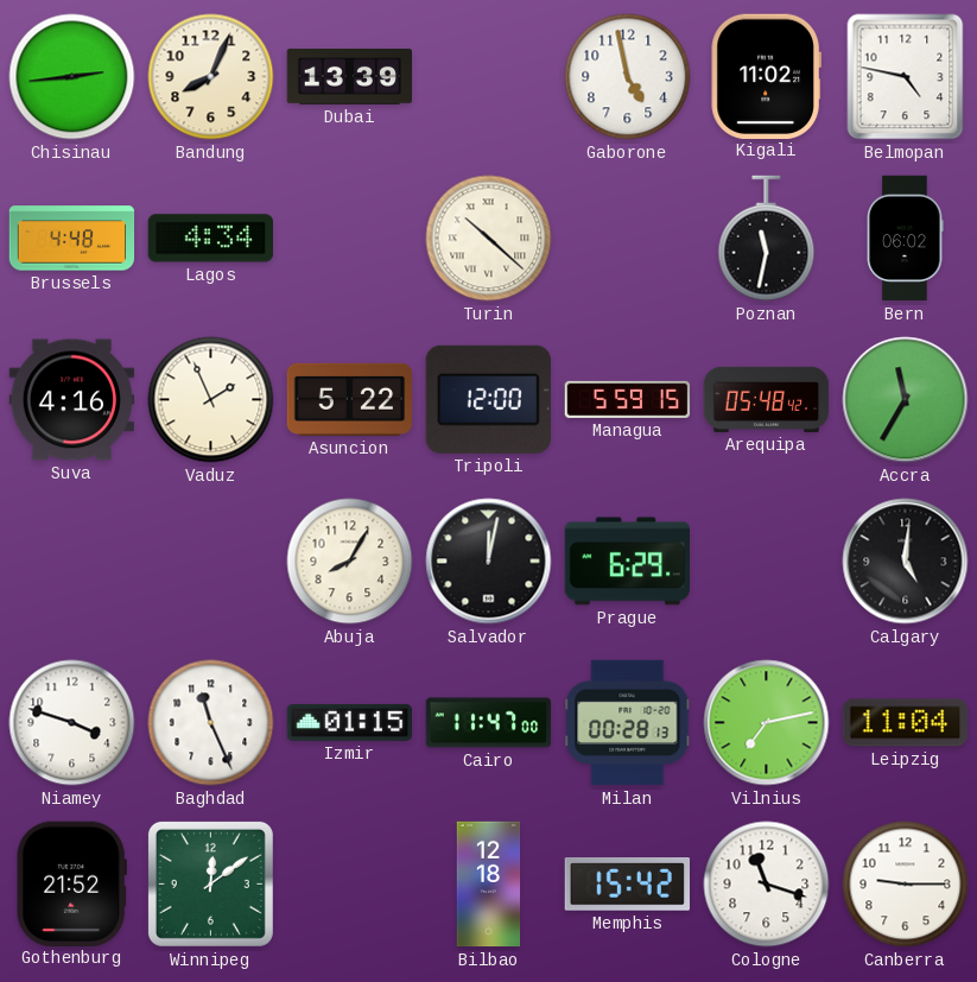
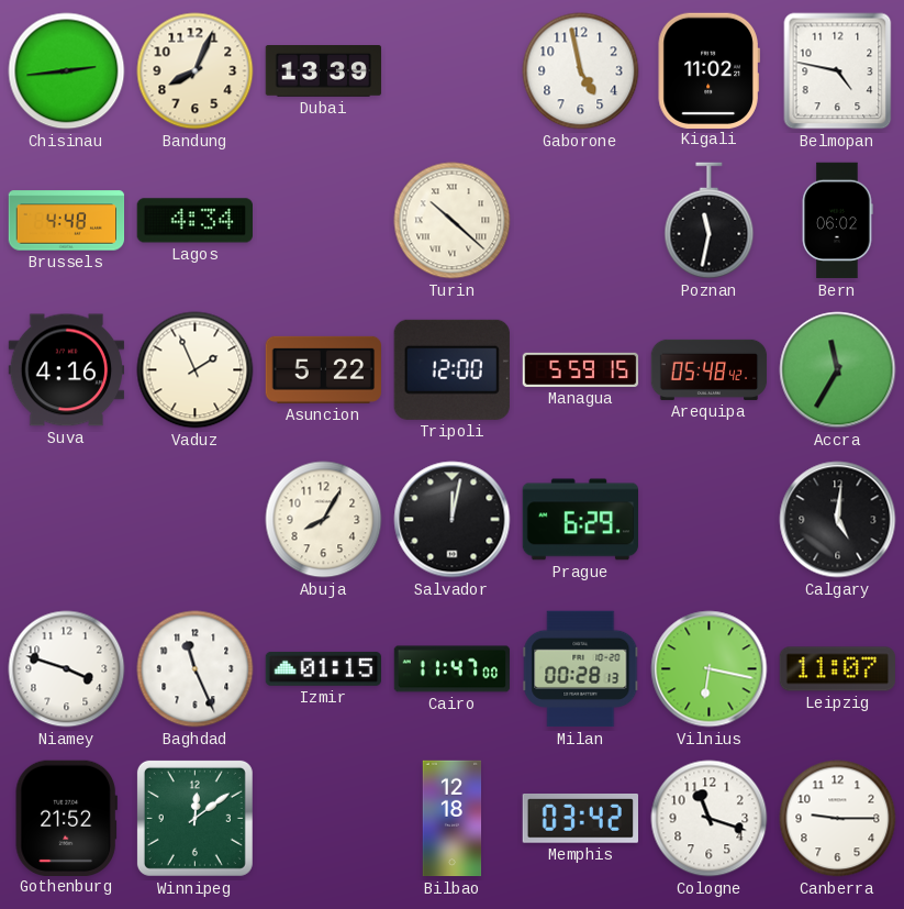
Vilnius: 7:13 -> 6:17
Leipzig: 11:04 -> 11:07
Memphis: 15:42 -> 03:42
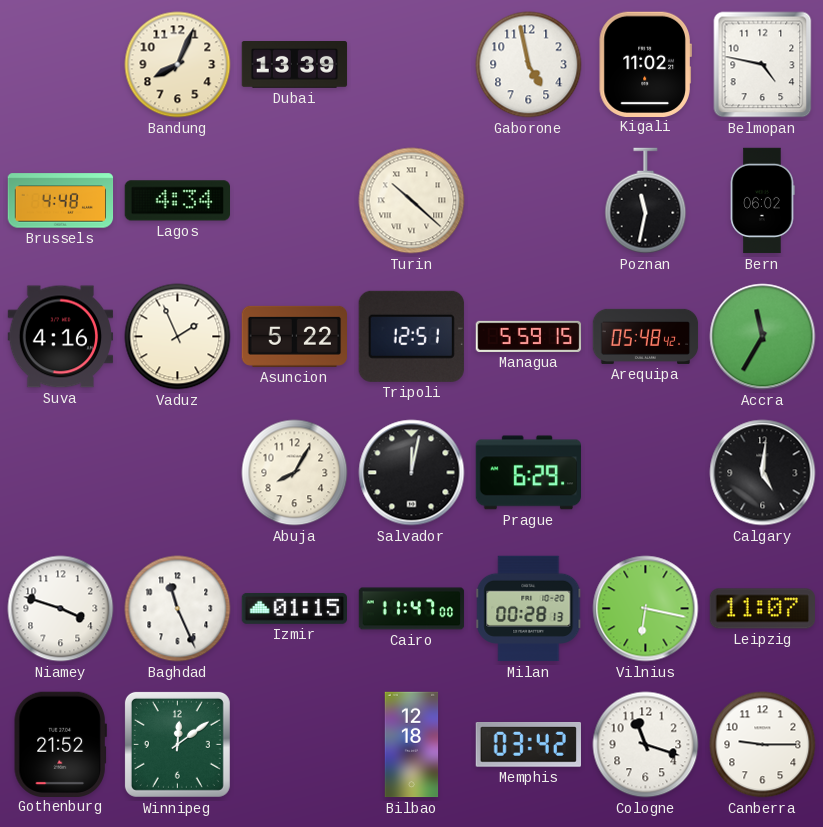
Chisinau: 2:44 -> none
Tripoli: 12:00 -> 12:51
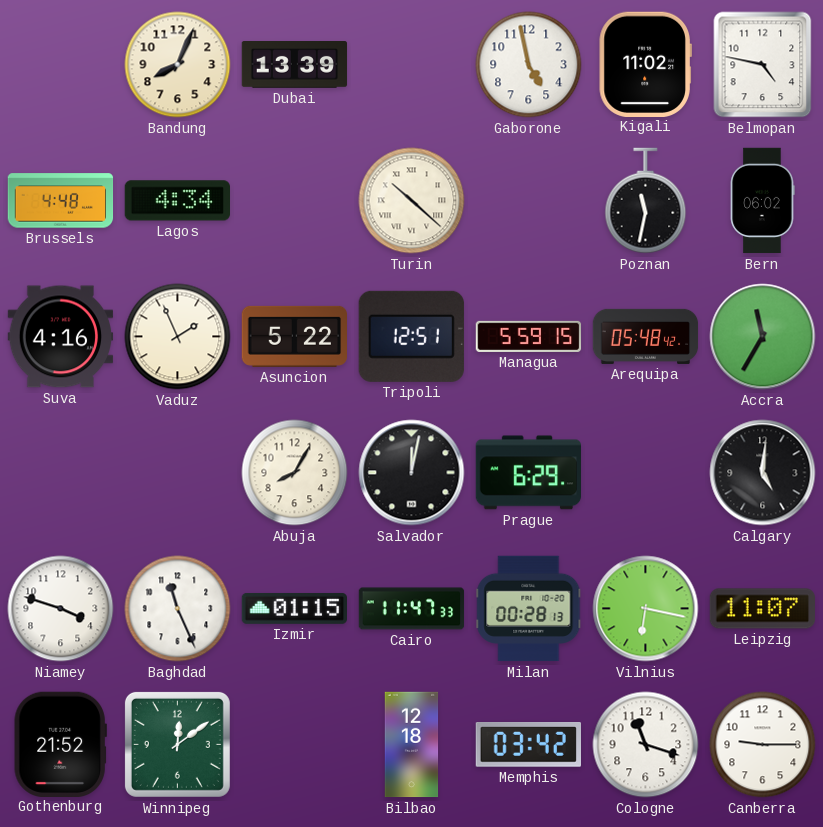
Cairo: 11:47:00 -> 11:47:33
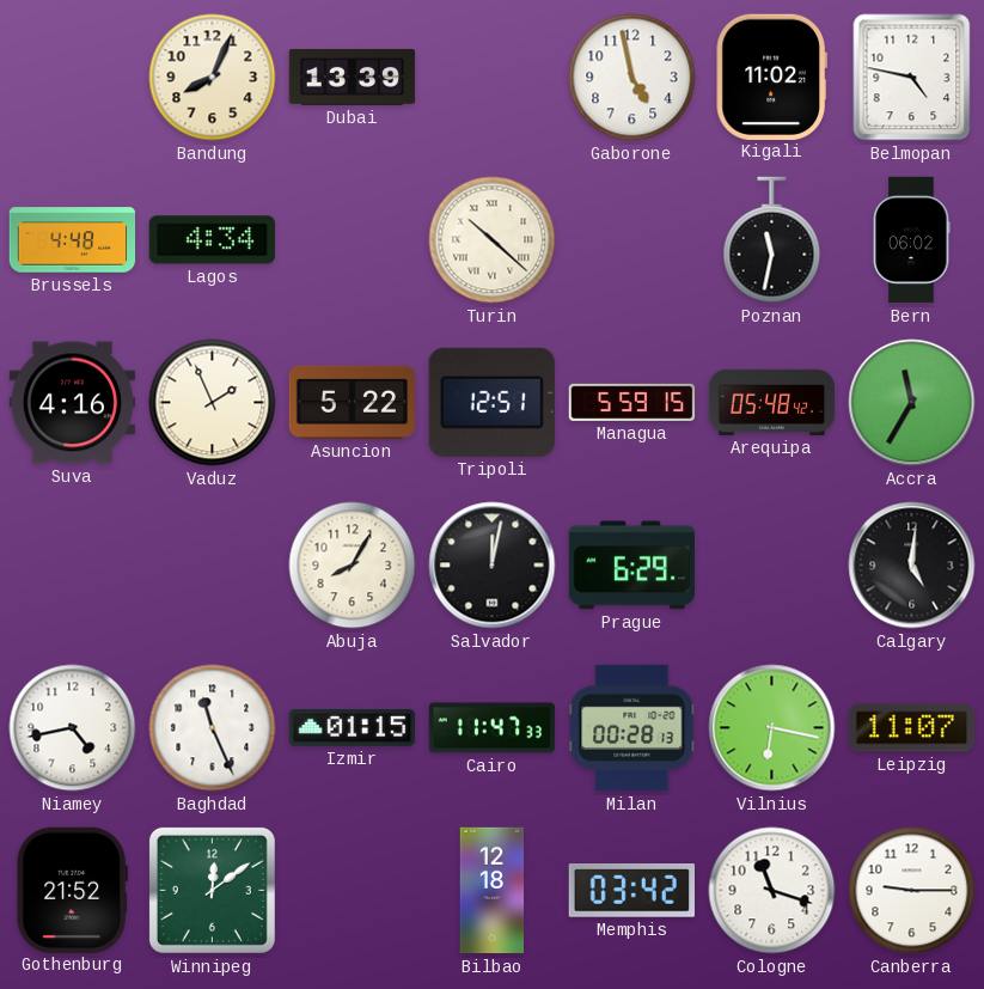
Niamey: 3:48 -> 4:43
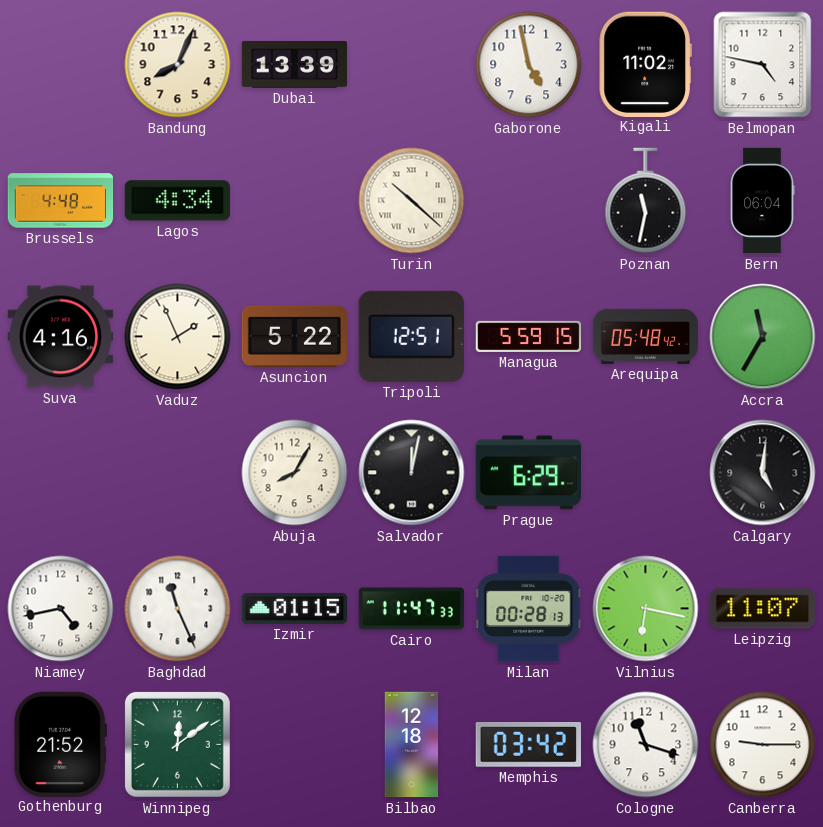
Bern: 06:02 -> 06:04
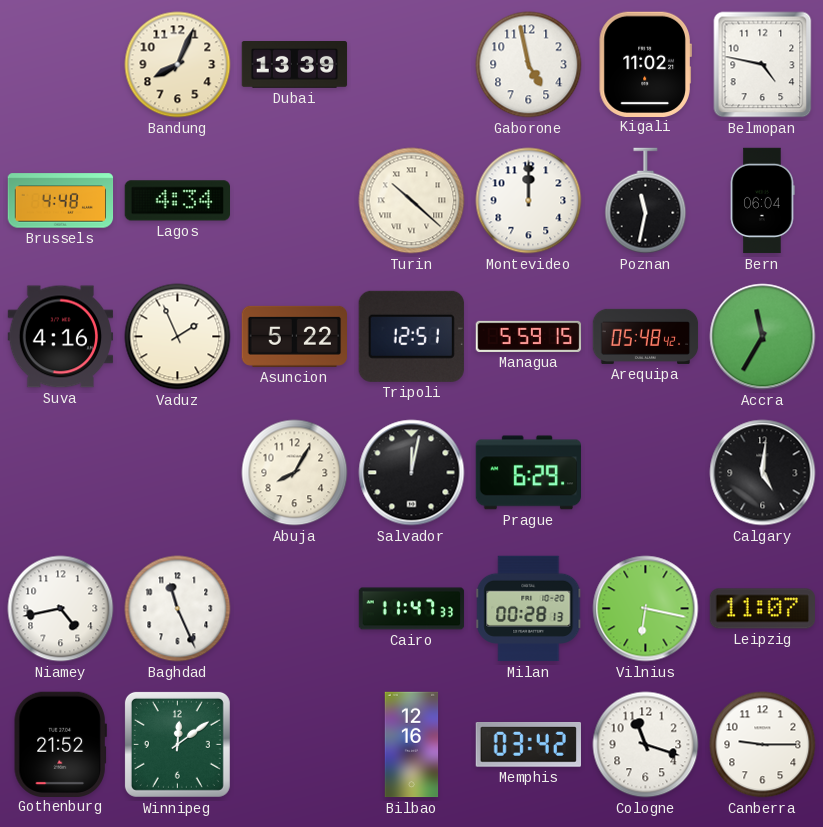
Montevideo: none -> 12:00
Izmir: 01:15 -> none
Bilbao: 12:18 -> 12:16
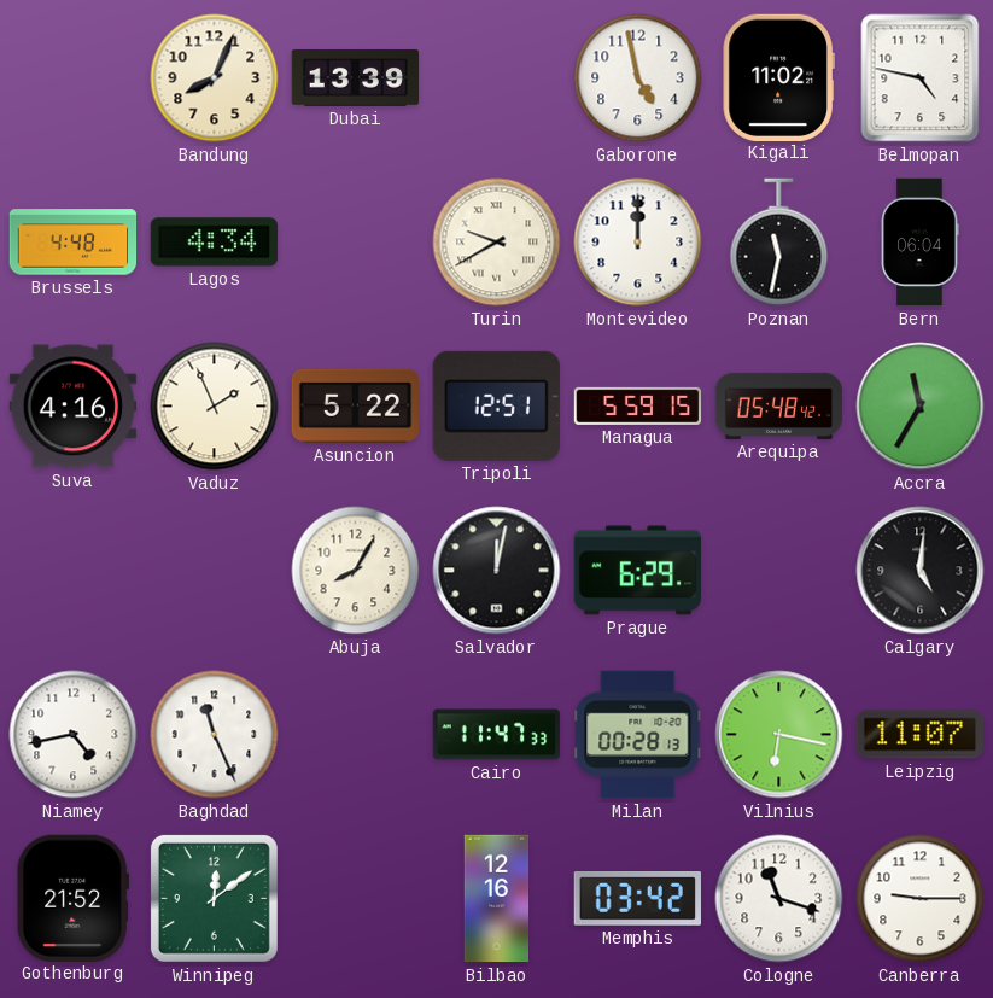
Turin: 10:22 -> 9:40
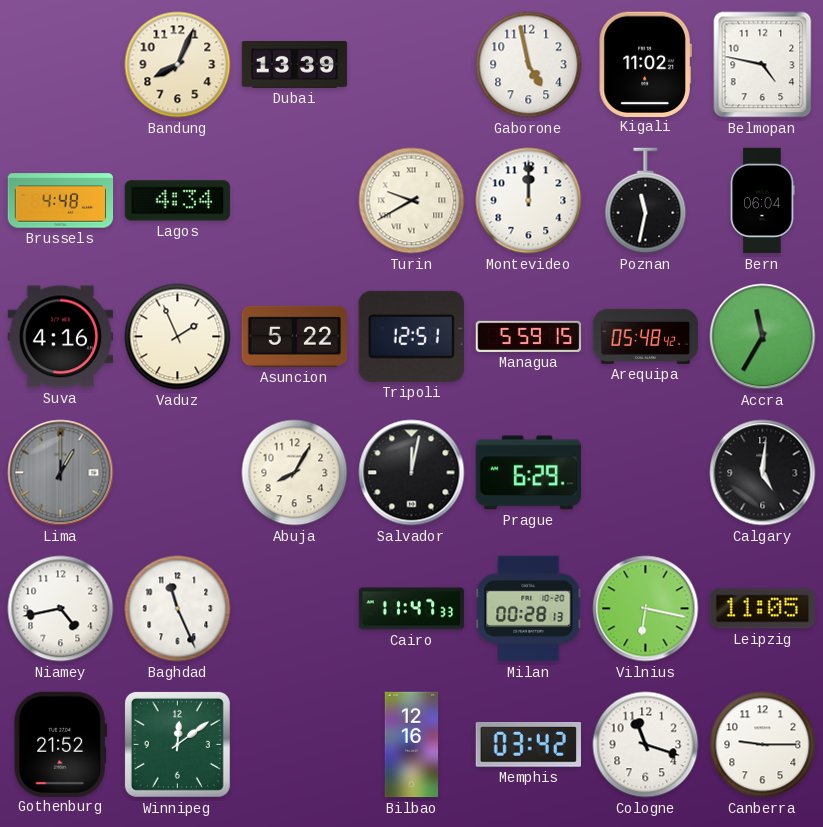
Lima: none -> 1:00
Leipzig: 11:07 -> 11:05
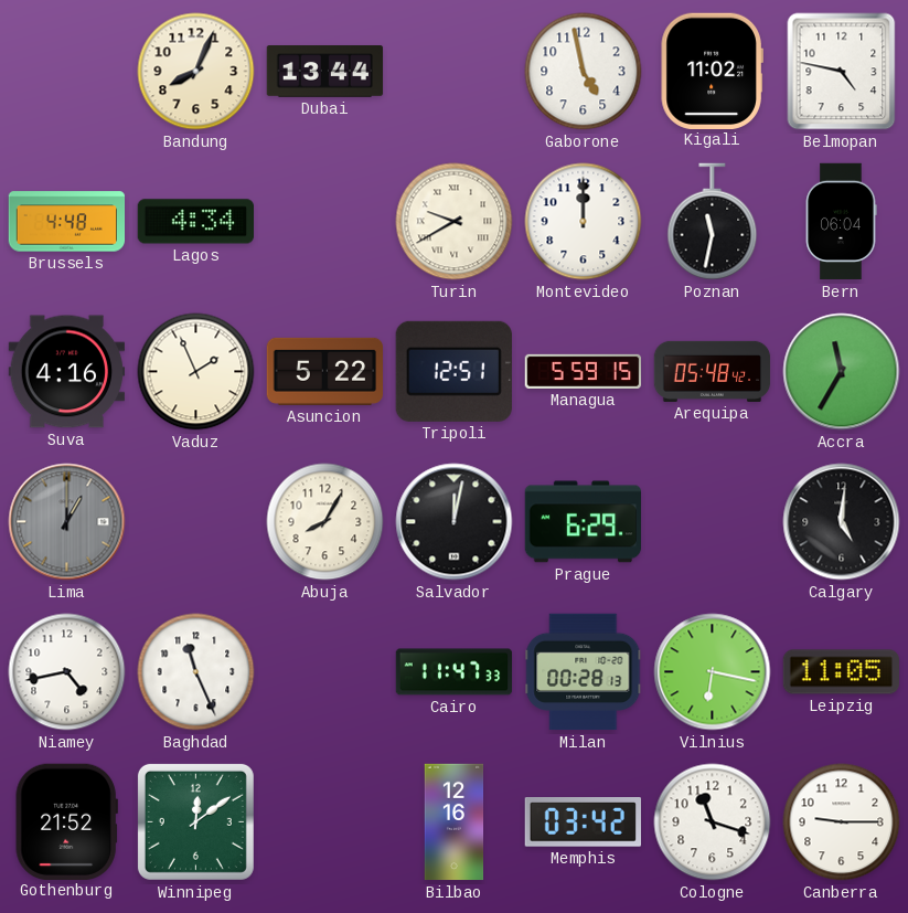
Dubai: 13:39 -> 13:44
